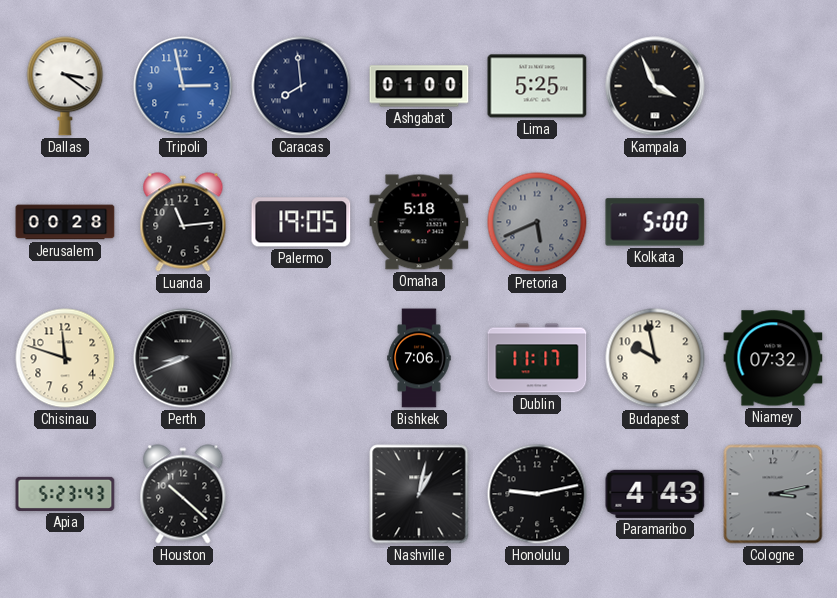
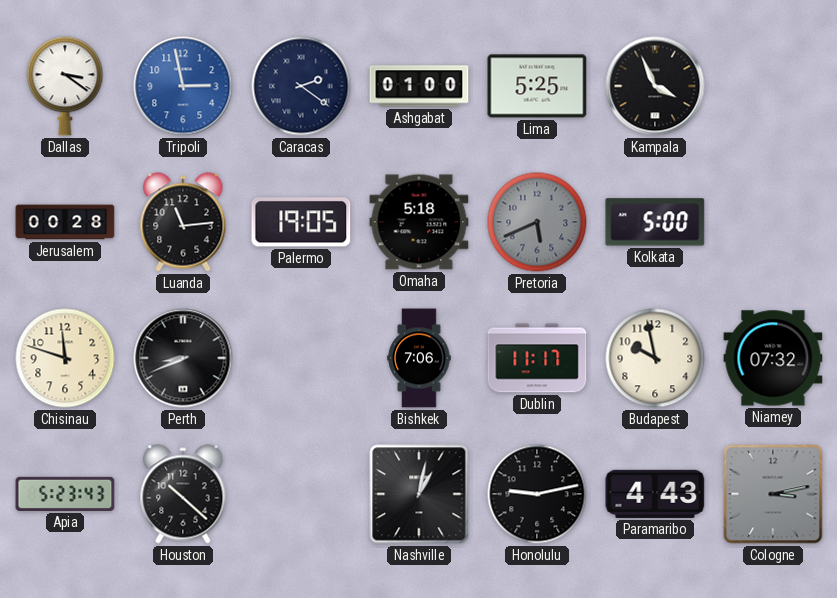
Caracas: 7:59 -> 2:21
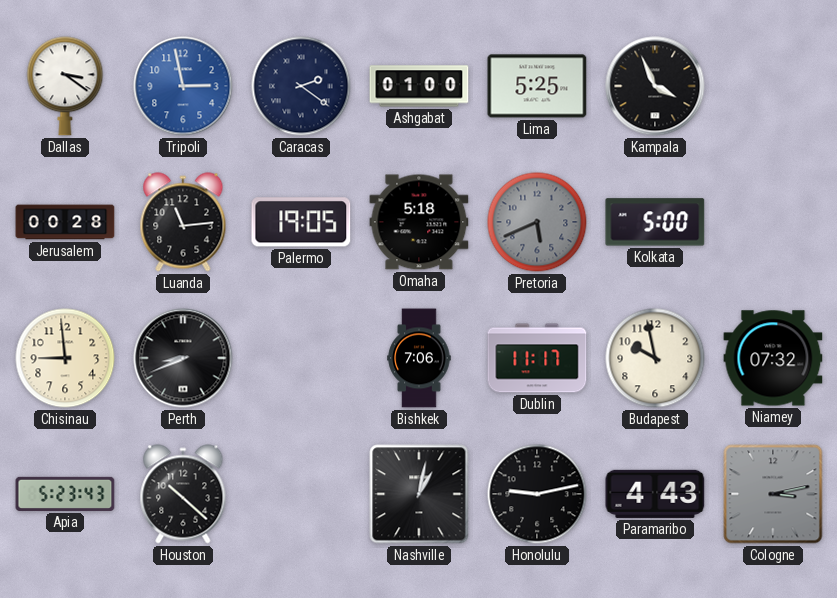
Chisinau: 11:48 -> 8:59
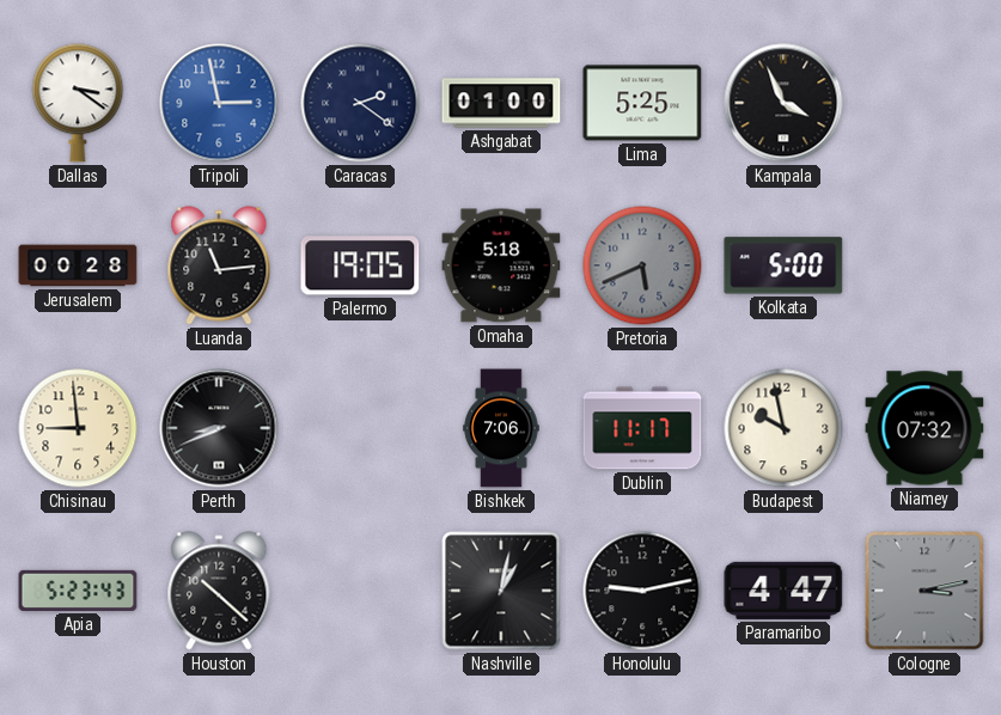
Paramaribo: 4:43 -> 4:47
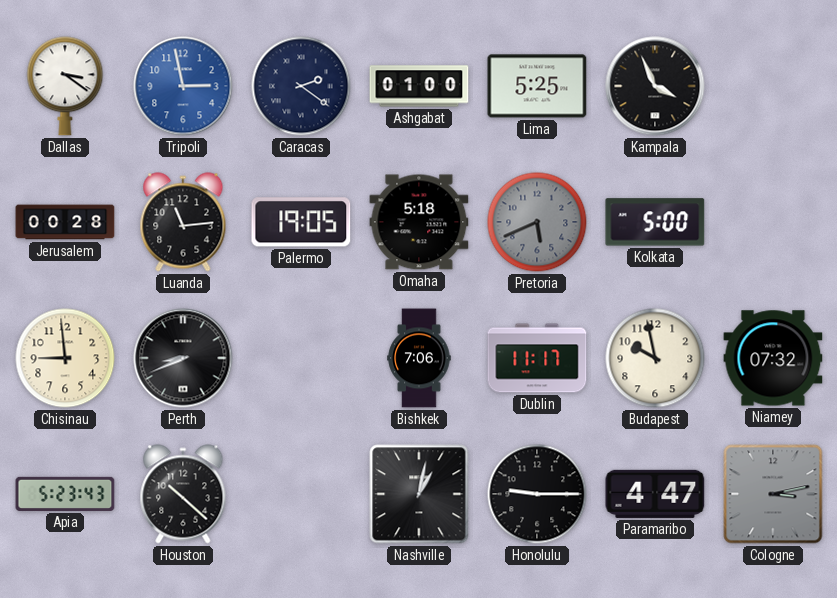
Honolulu: 9:13 -> 9:15
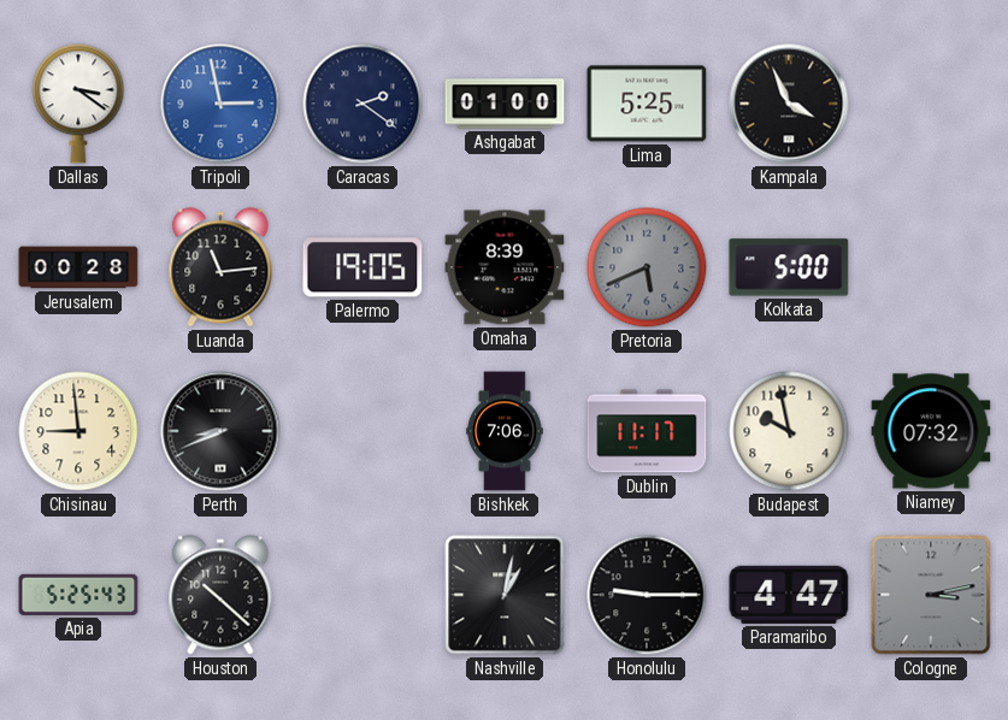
Omaha: 5:18 -> 8:39
Apia: 5:23 -> 5:25
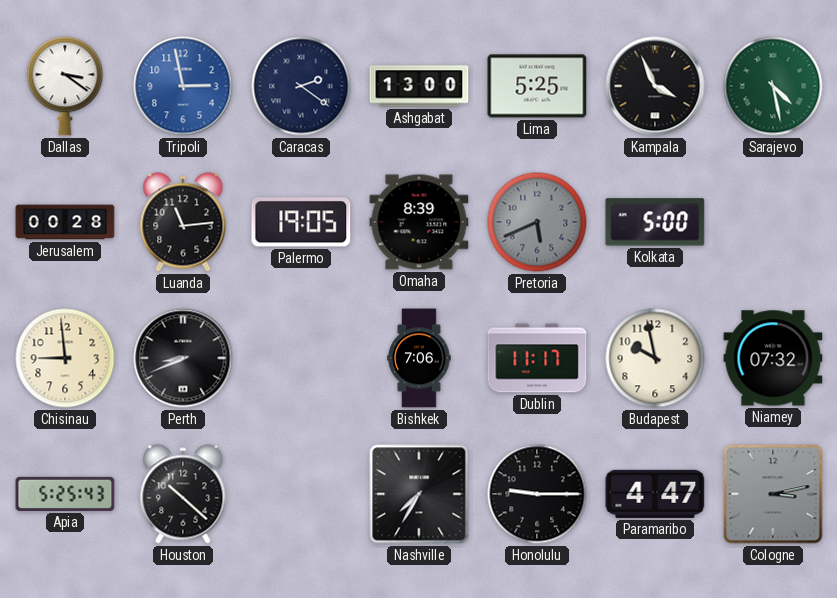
Ashgabat: 01:00 -> 13:00
Sarajevo: none -> 4:28
Nashville: 1:02 -> 7:35
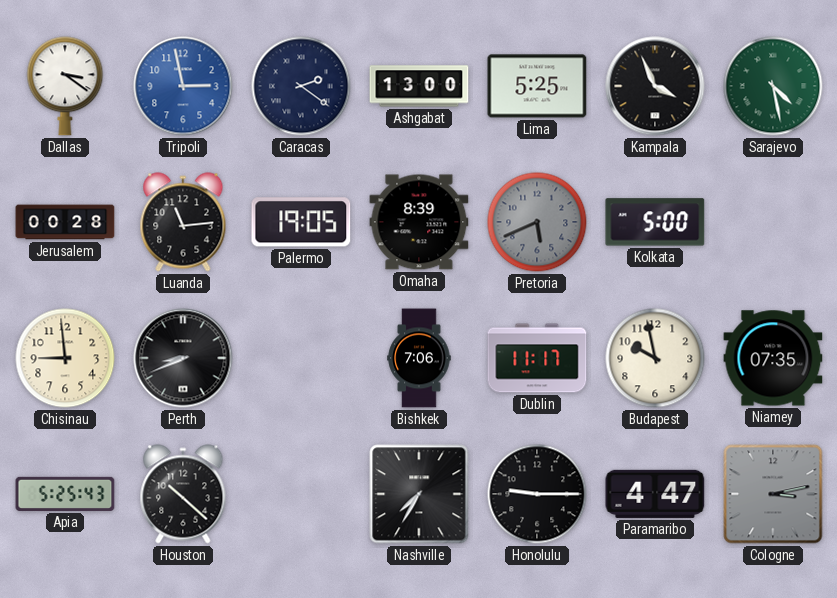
Niamey: 07:32 -> 07:35
